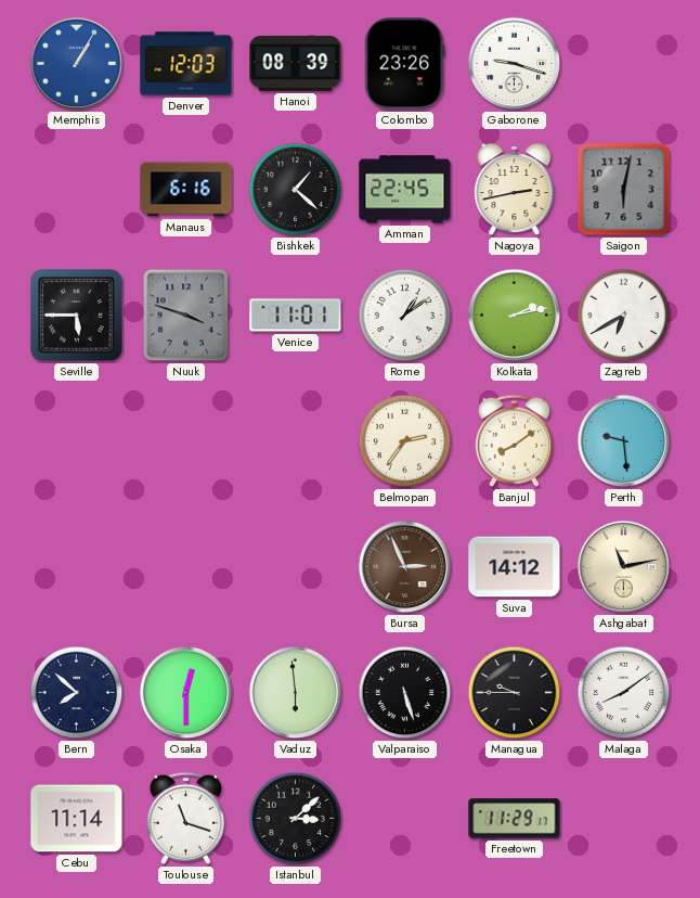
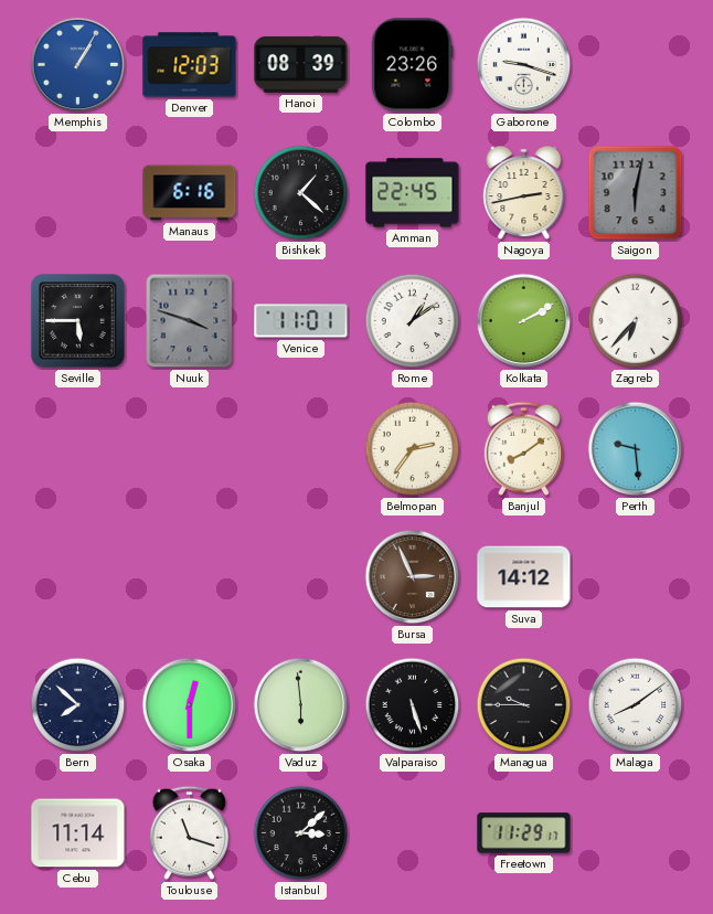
Kolkata: 2:13 -> 2:10
Zagreb: 6:40 -> 6:37
Ashgabat: 11:13 -> none
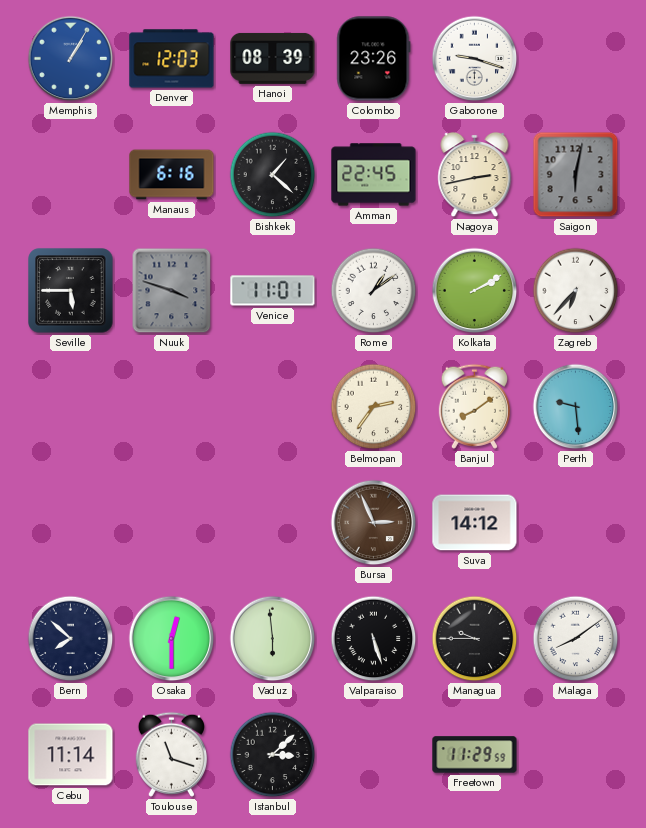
Freetown: 11:29:17 -> 11:29:59
